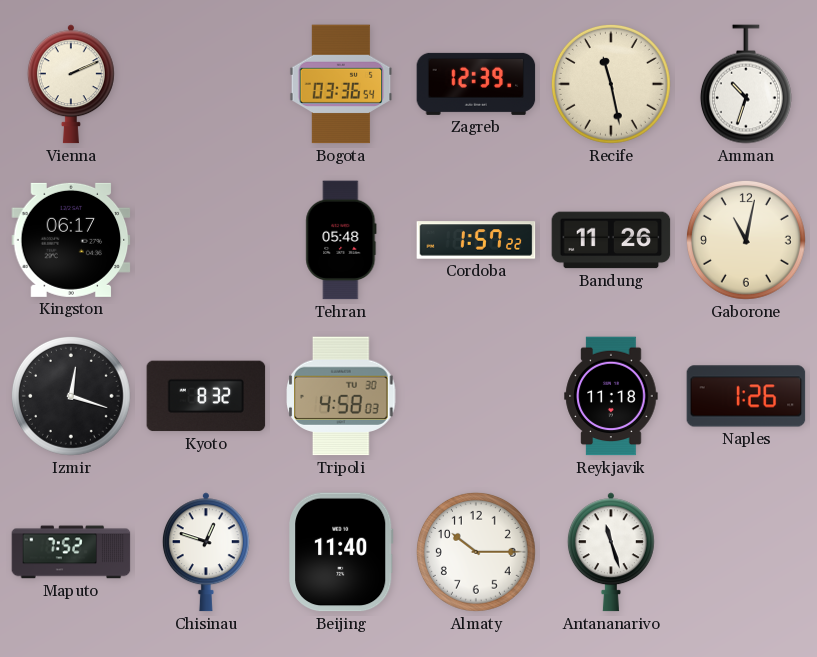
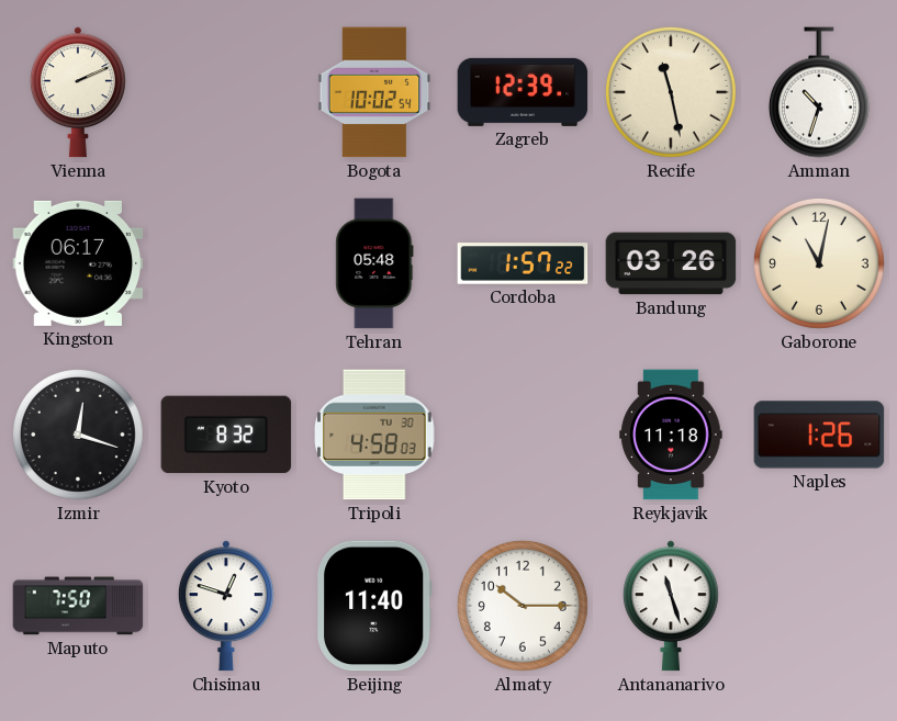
Bogota: 03:36 -> 10:02
Bandung: 11:26 -> 03:26
Maputo: 7:52 -> 7:50
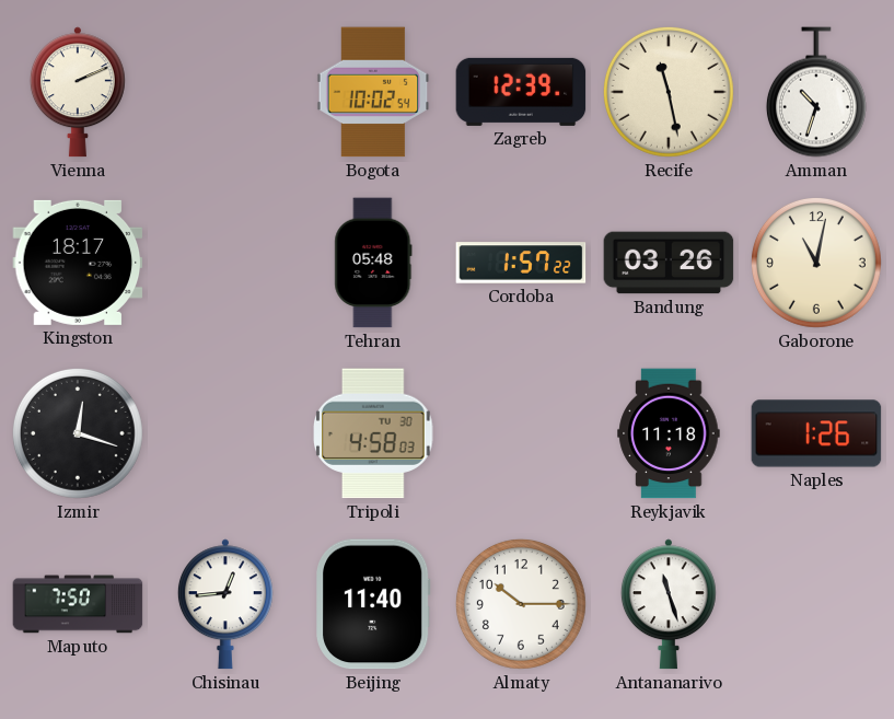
Kingston: 06:17 -> 18:17
Kyoto: 8:32 -> none
Chisinau: 12:48 -> 12:44
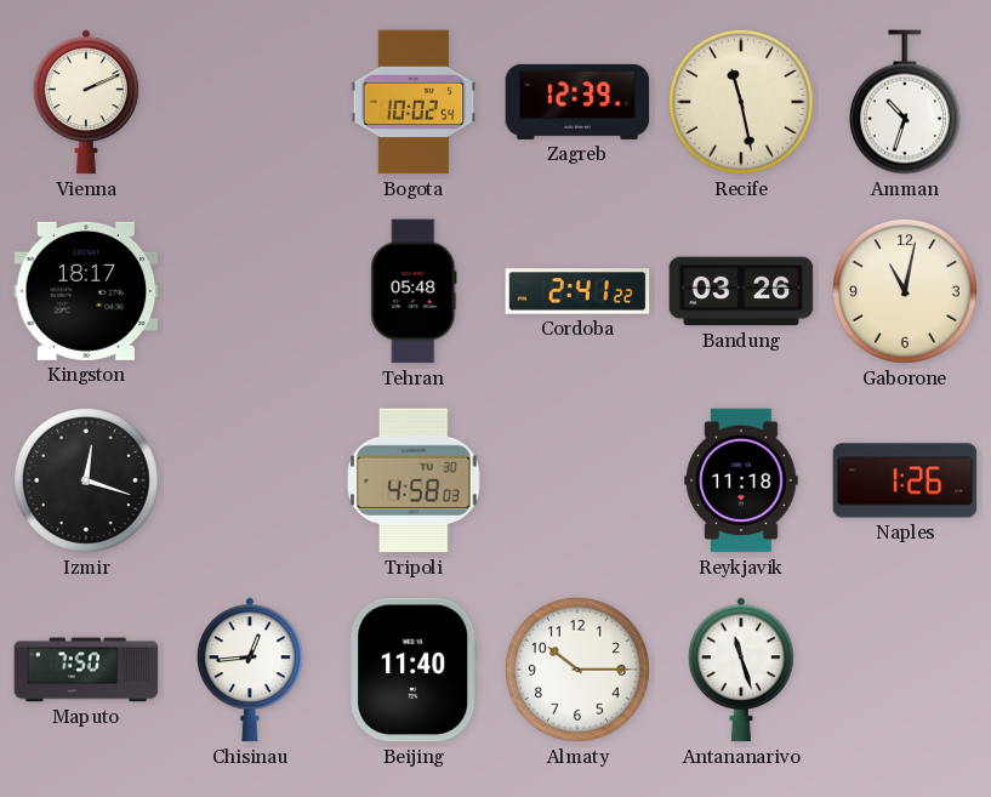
Cordoba: 1:57 -> 2:41
